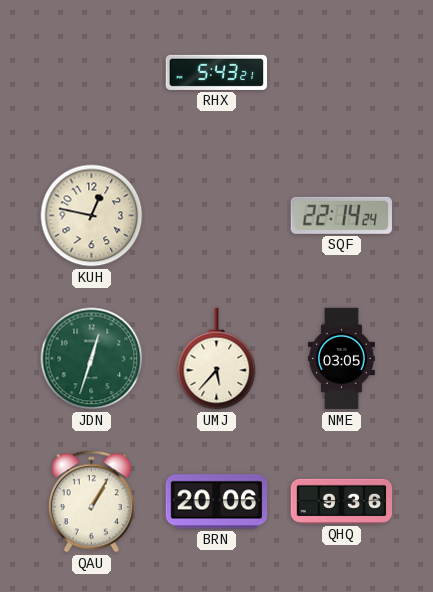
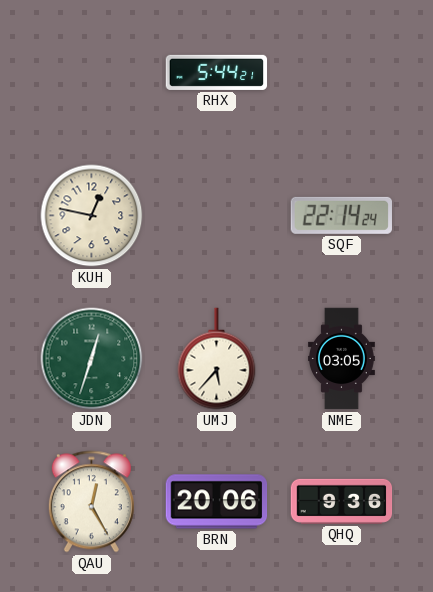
RHX: 5:43 -> 5:44
QAU: 1:05 -> 12:25
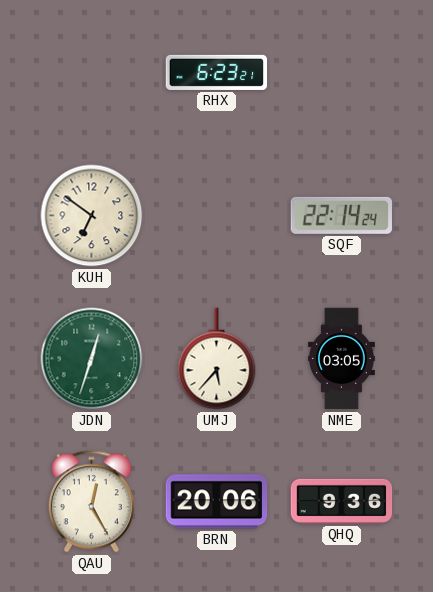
RHX: 5:44 -> 6:23
KUH: 12:47 -> 6:51
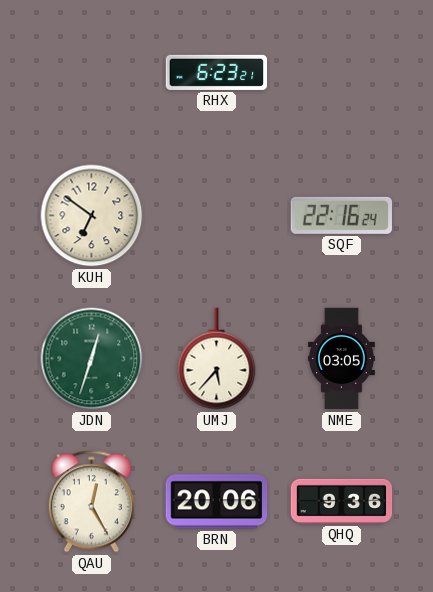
SQF: 22:14 -> 22:16
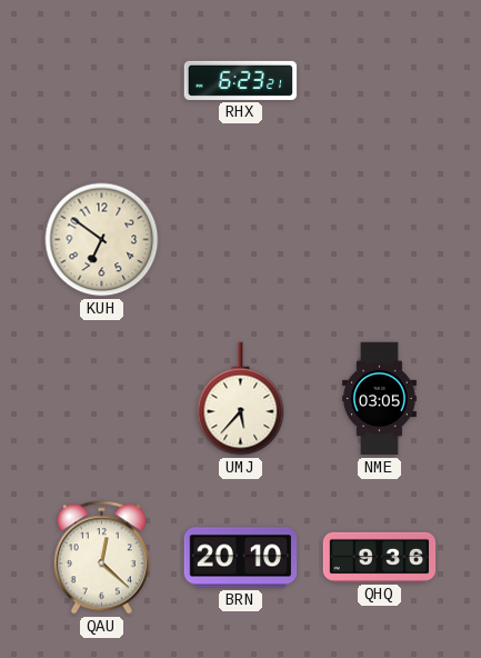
SQF: 22:16 -> none
JDN: 12:33 -> none
QAU: 12:25 -> 12:22
BRN: 20:06 -> 20:10
